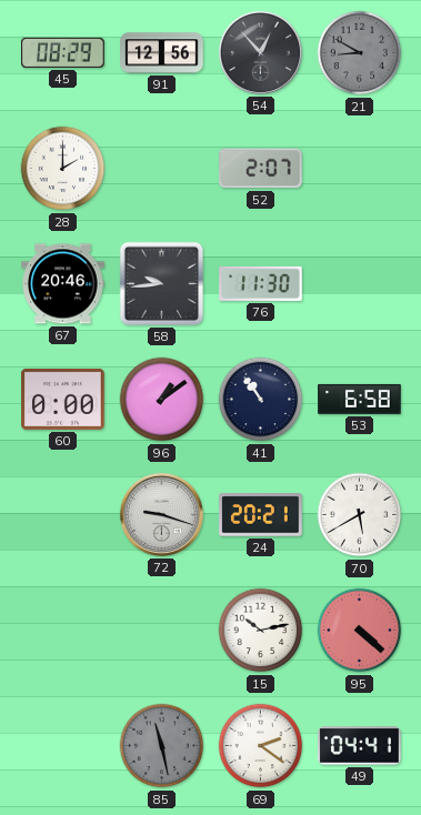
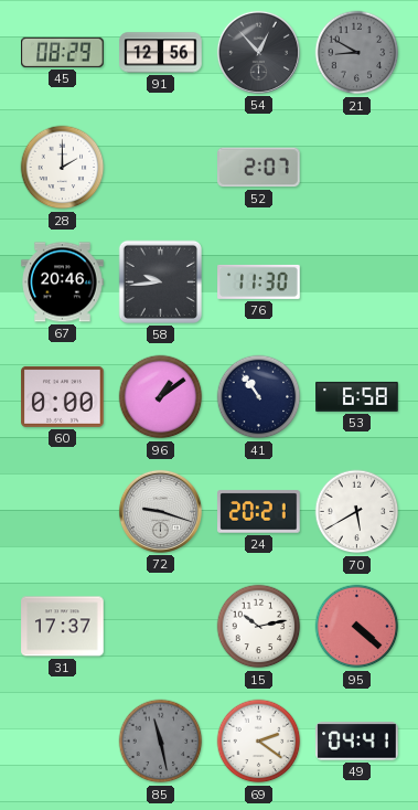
31: none -> 17:37
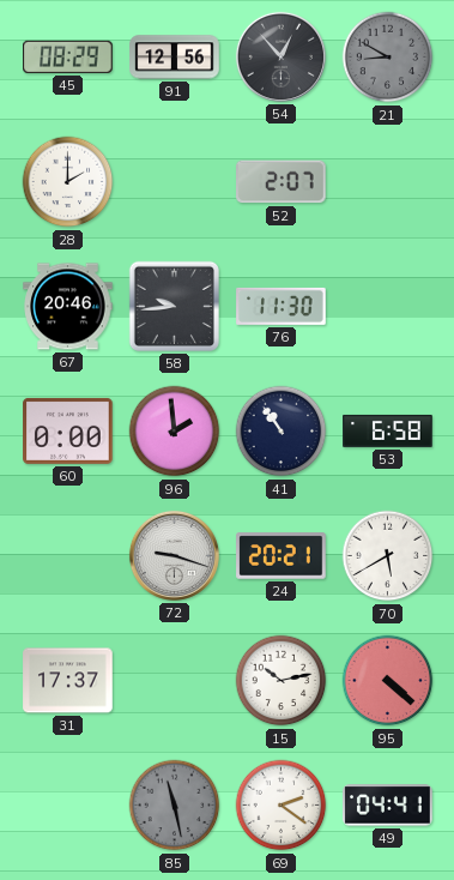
96: 1:09 -> 1:59
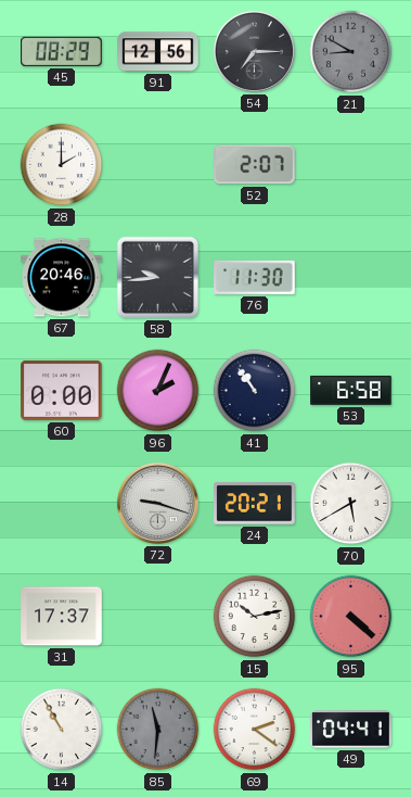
54: 12:53 -> 7:15
96: 1:59 -> 2:04
14: none -> 10:55
85: 11:28 -> 11:31
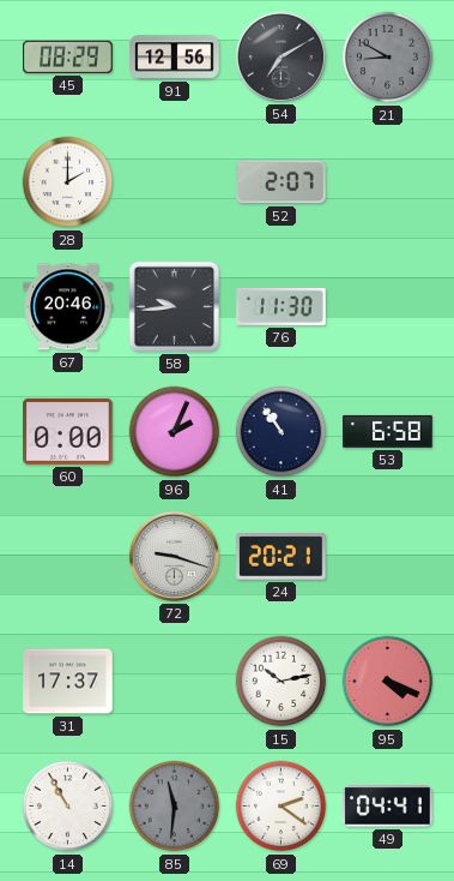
54: 7:15 -> 7:10
70: 5:40 -> none
95: 4:22 -> 4:19
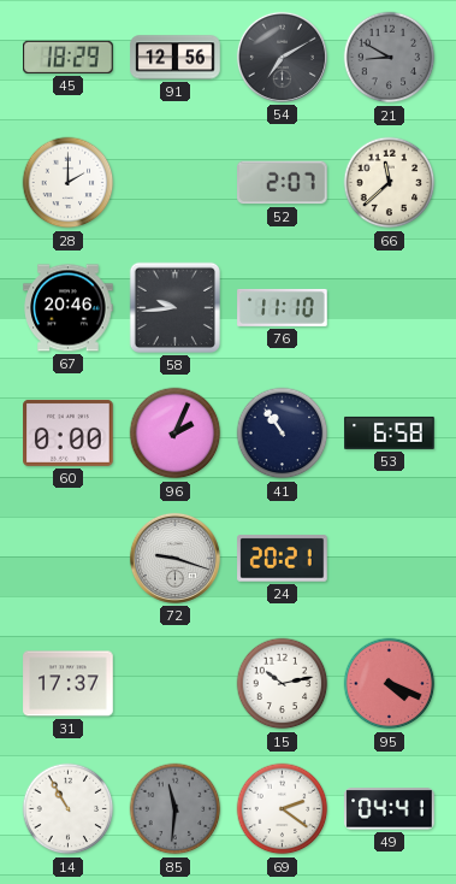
45: 08:29 -> 18:29
66: none -> 11:38
76: 11:30 -> 11:10
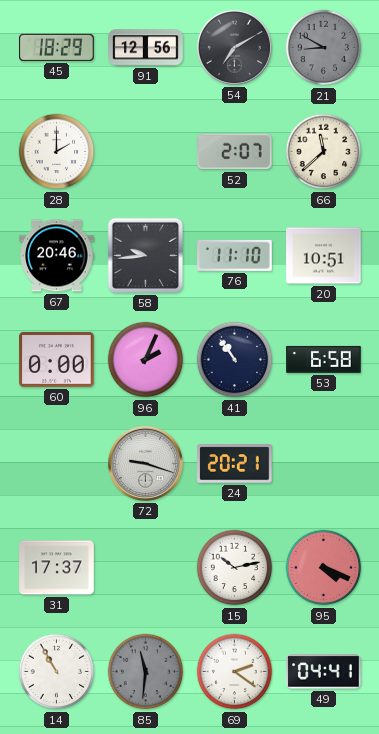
20: none -> 10:51
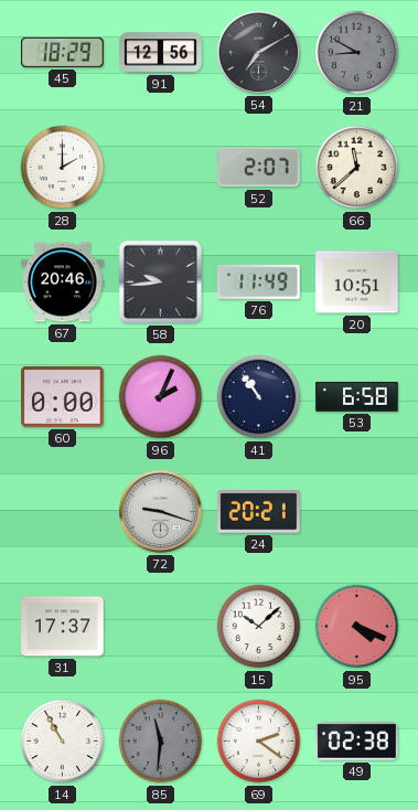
76: 11:10 -> 11:49
15: 10:13 -> 10:08
49: 04:41 -> 02:38
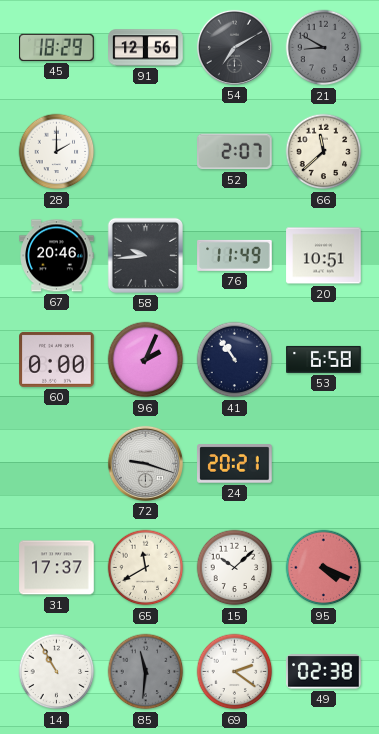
65: none -> 11:40
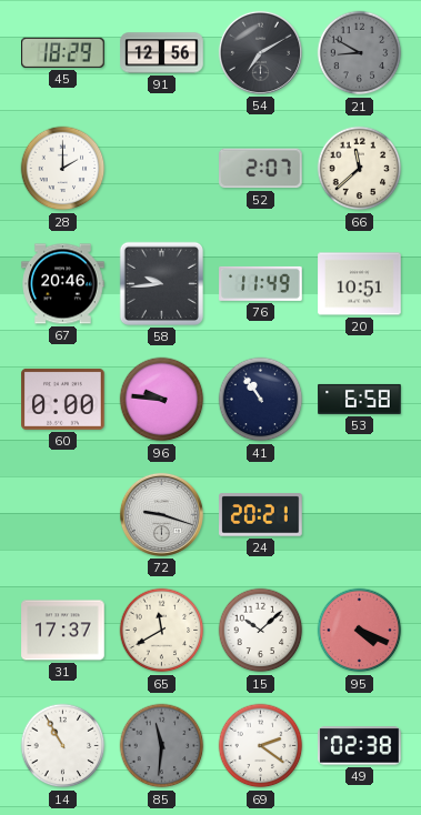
96: 2:04 -> 9:46
